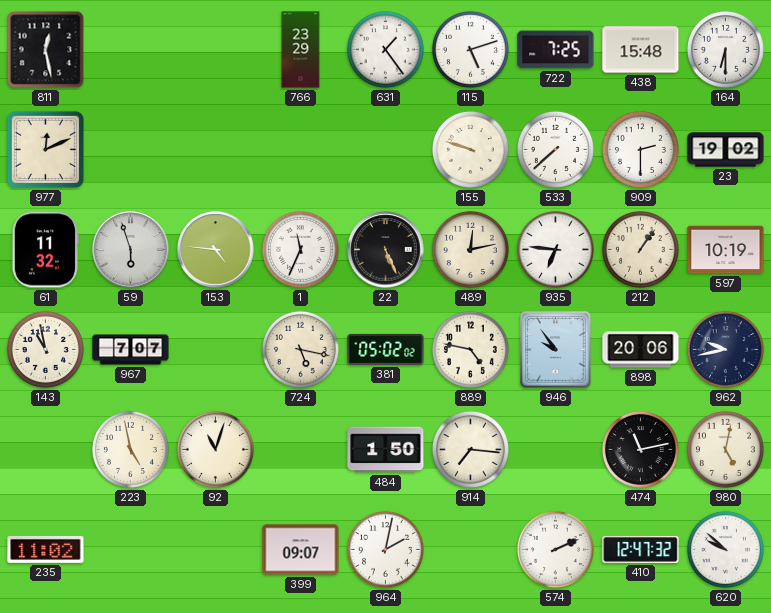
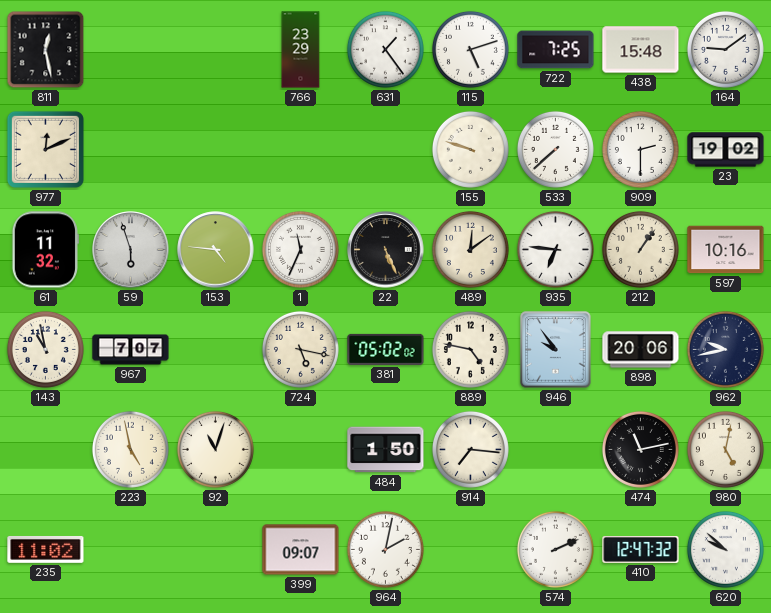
164: 6:30 -> 9:09
489: 12:13 -> 12:09
597: 10:19 -> 10:16
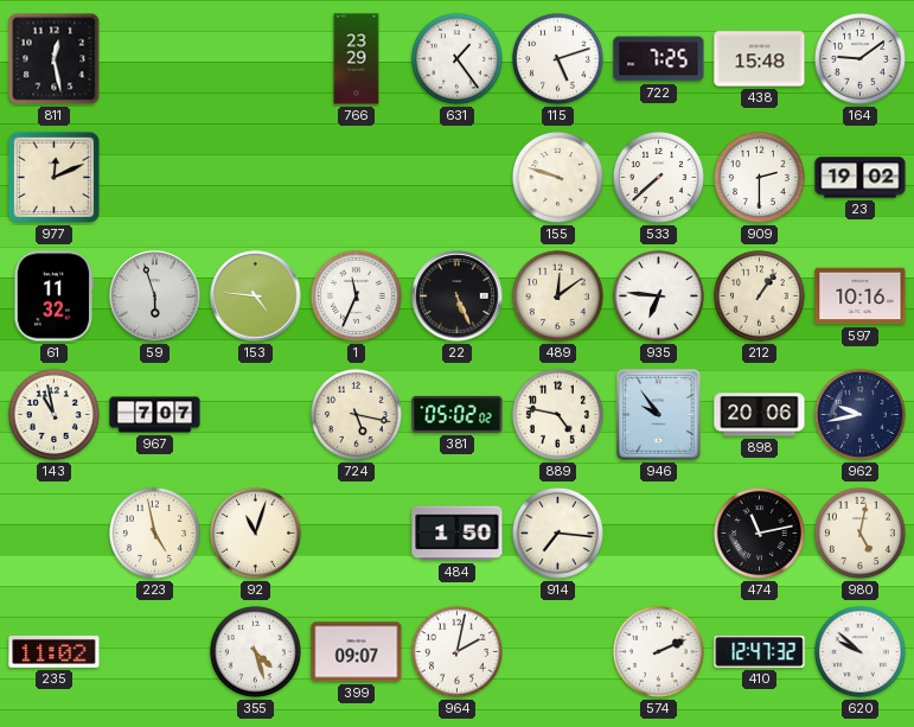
355: none -> 4:27
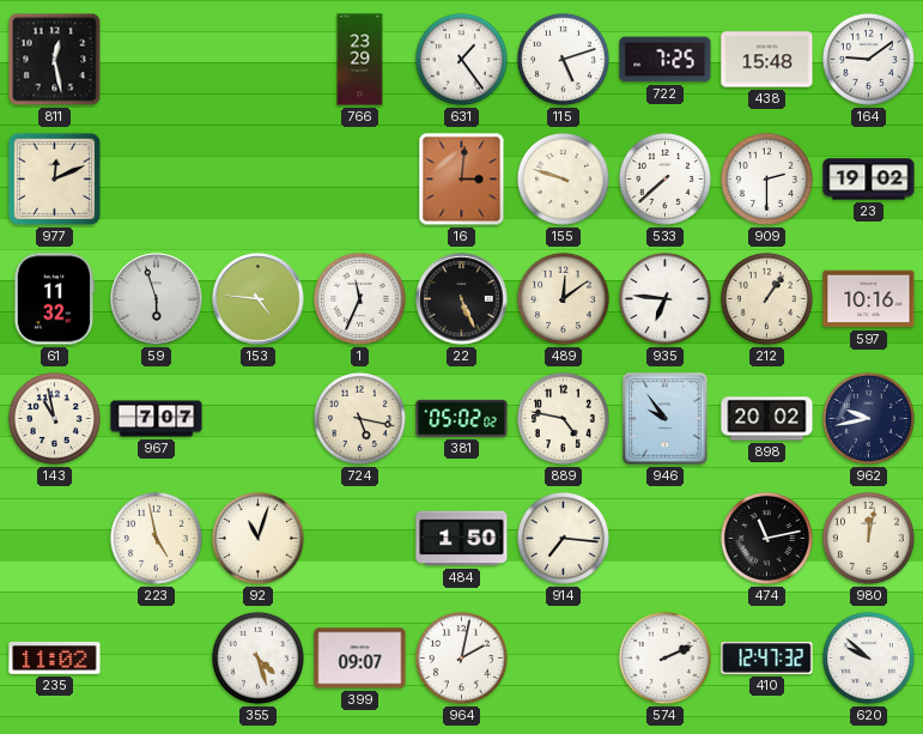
16: none -> 3:01
898: 20:06 -> 20:02
980: 5:02 -> 12:02
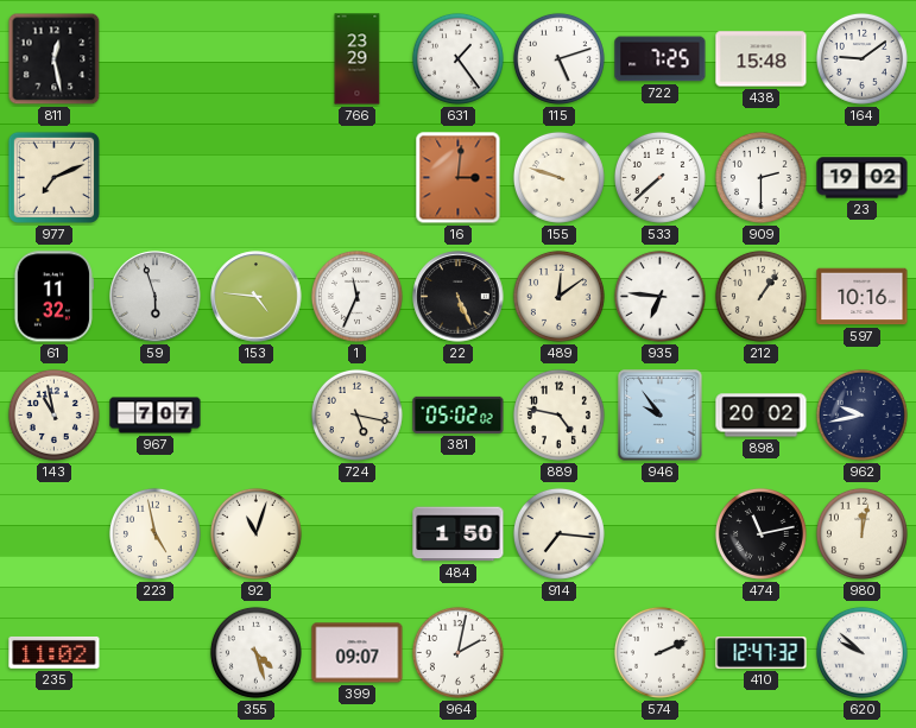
977: 12:11 -> 7:11
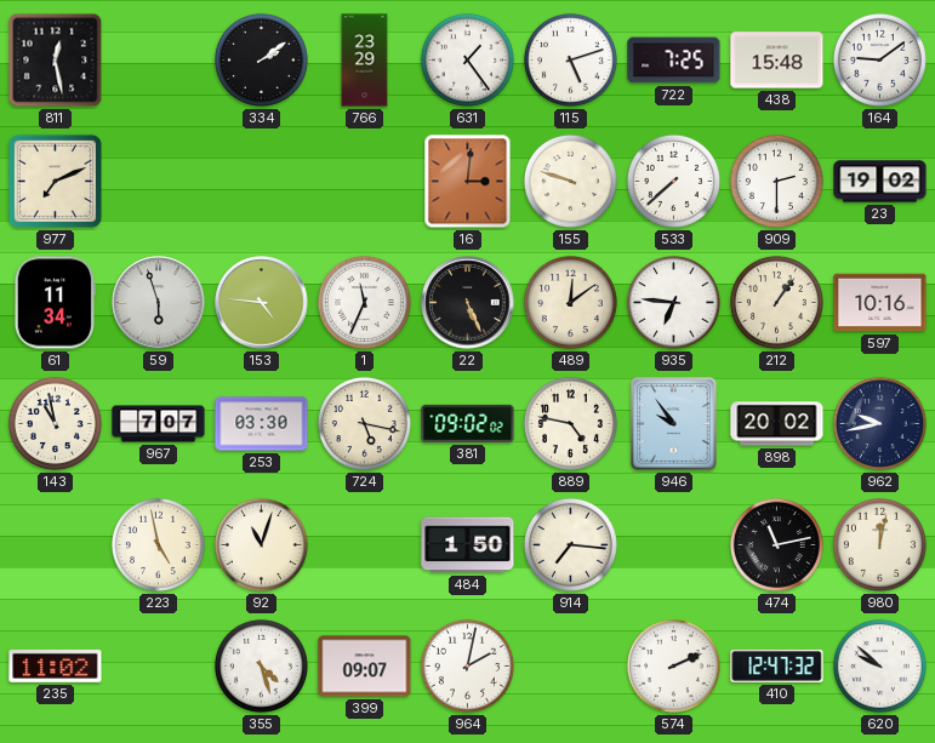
334: none -> 2:09
61: 11:32 -> 11:34
253: none -> 03:30
381: 05:02 -> 09:02
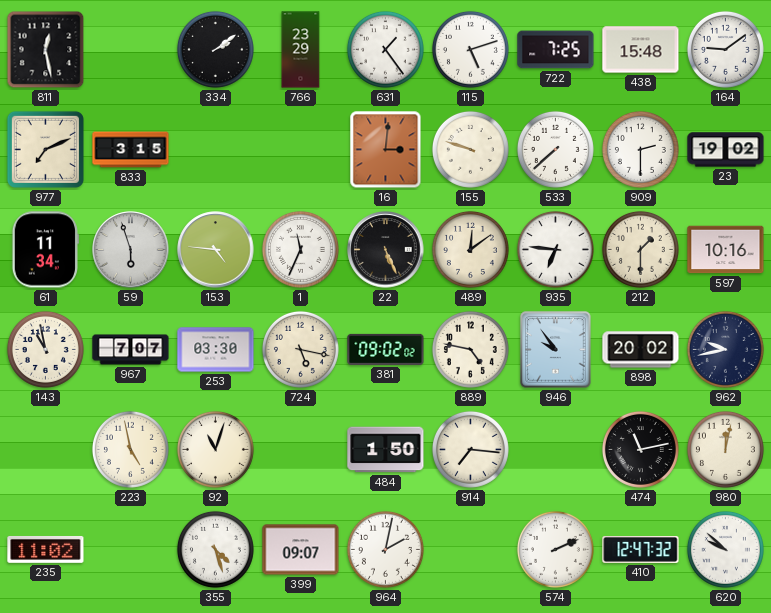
833: none -> 3:15
212: 1:06 -> 1:30
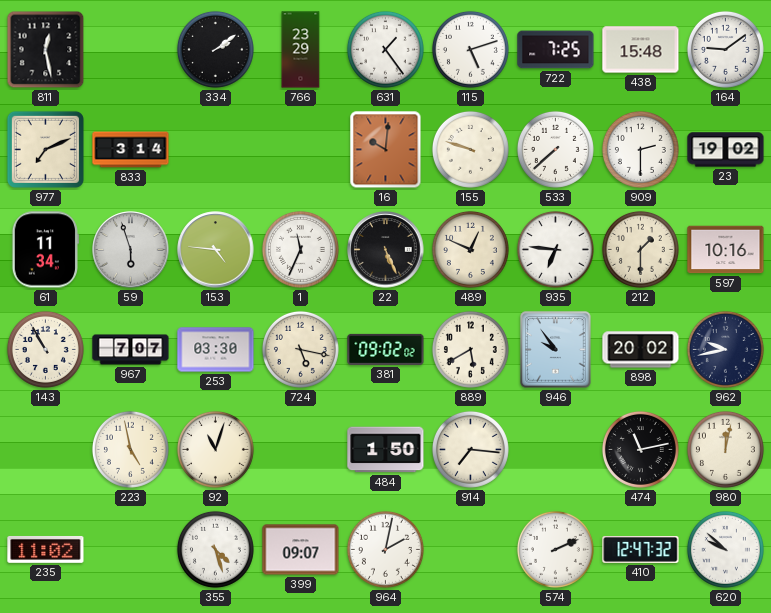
833: 3:15 -> 3:14
16: 3:01 -> 10:01
489: 12:09 -> 12:49
143: 10:58 -> 10:55
889: 4:47 -> 5:40
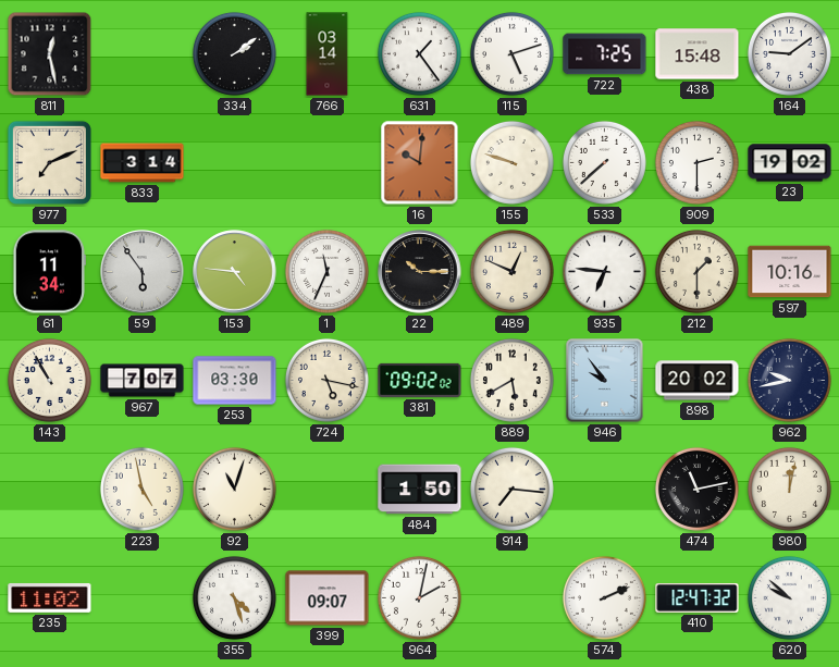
766: 23:29 -> 03:14
59: 5:57 -> 5:54
22: 5:26 -> 10:15
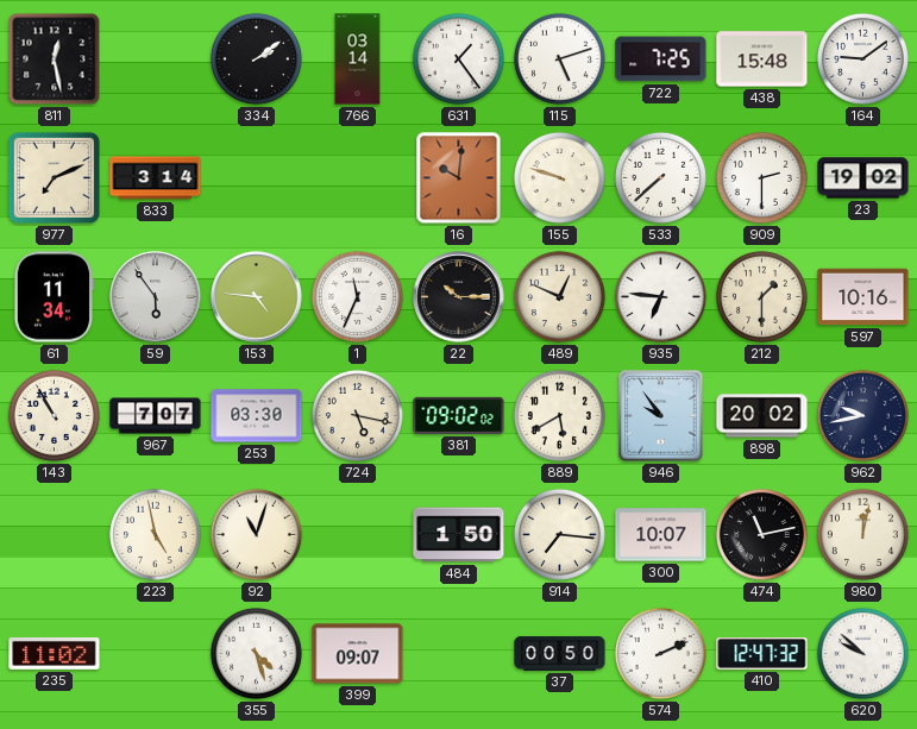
300: none -> 10:07
964: 2:02 -> none
37: none -> 00:50
